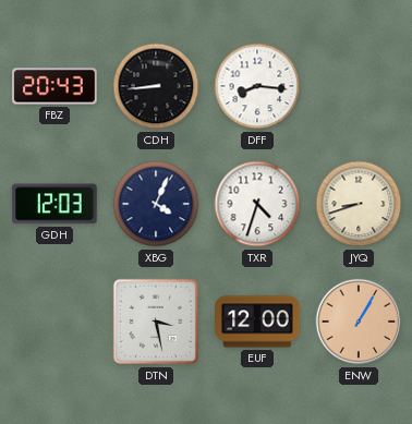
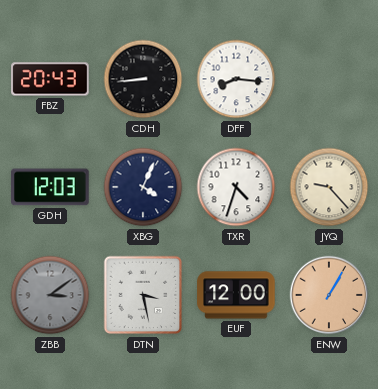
JYQ: 8:42 -> 9:23
ZBB: none -> 3:09
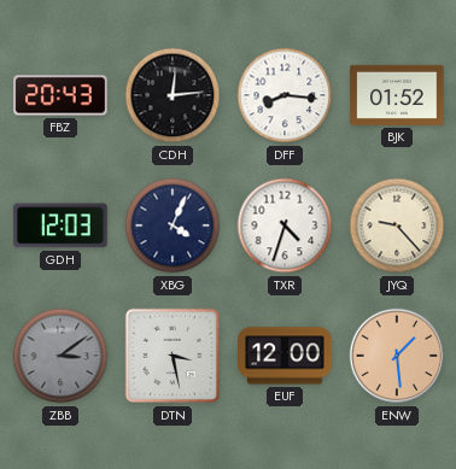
CDH: 8:44 -> 12:14
BJK: none -> 01:52
ENW: 1:05 -> 1:29
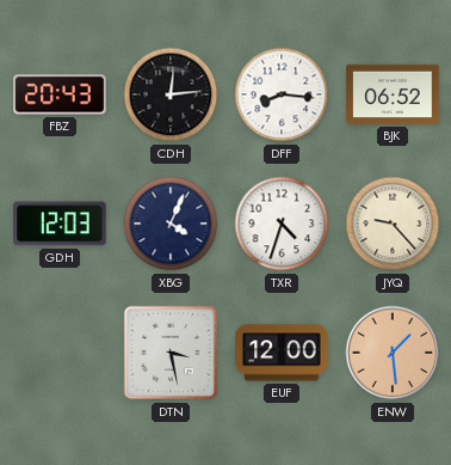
BJK: 01:52 -> 06:52
ZBB: 3:09 -> none
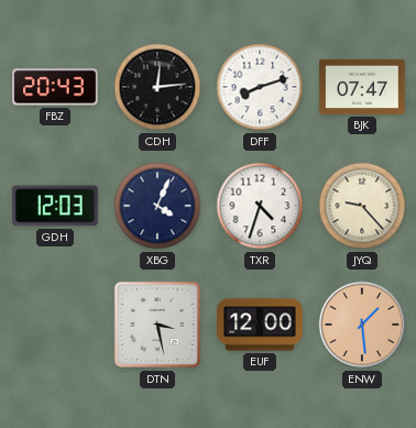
DFF: 8:16 -> 8:12
BJK: 06:52 -> 07:47
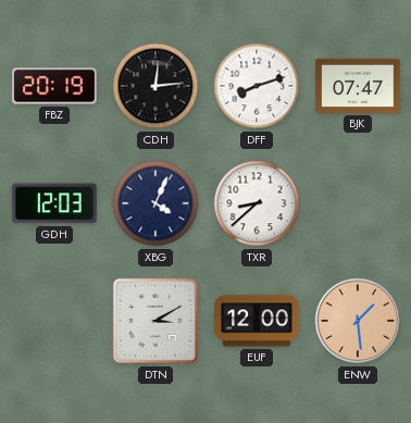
FBZ: 20:43 -> 20:19
TXR: 4:33 -> 8:38
JYQ: 9:23 -> none
DTN: 3:28 -> 3:10
